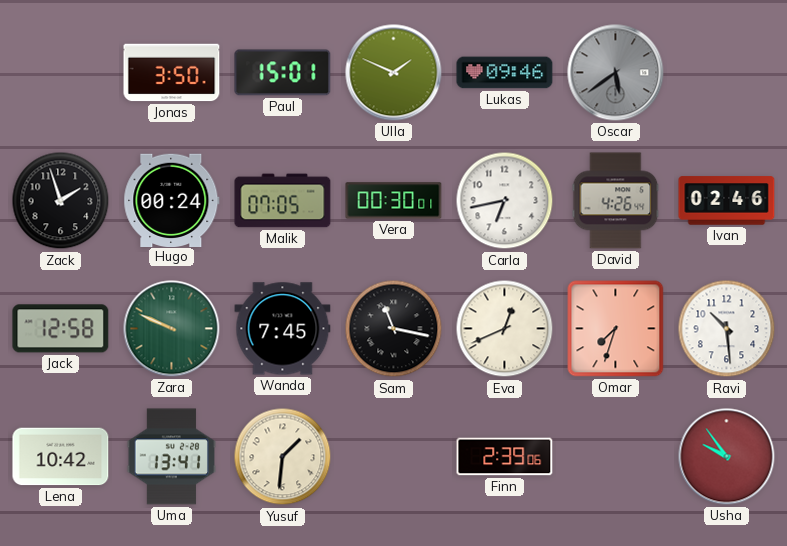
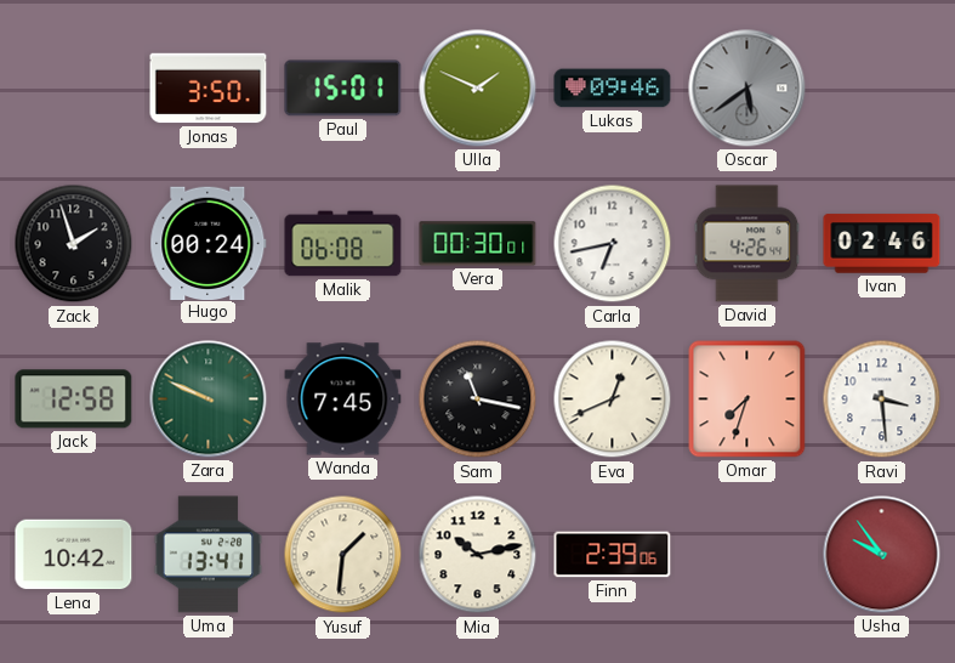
Malik: 07:05 -> 06:08
Ravi: 10:29 -> 3:29
Mia: none -> 10:13
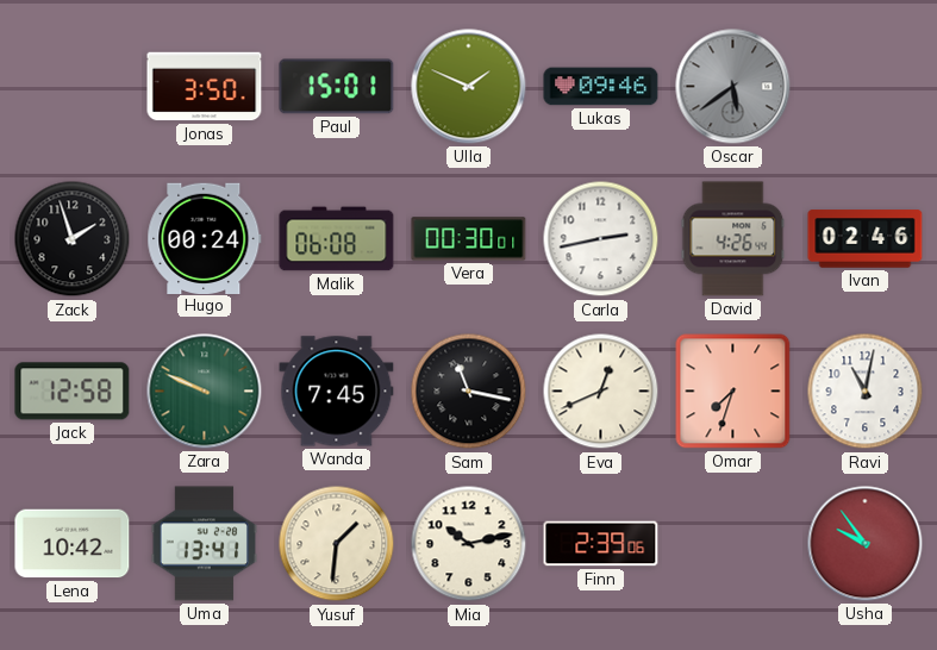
Carla: 6:43 -> 2:43
Ravi: 3:29 -> 11:02
